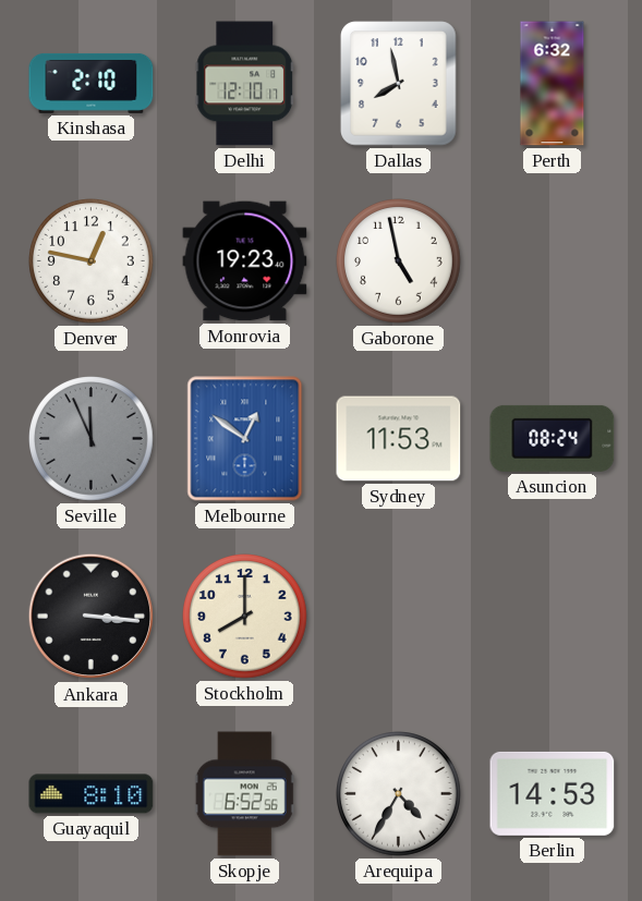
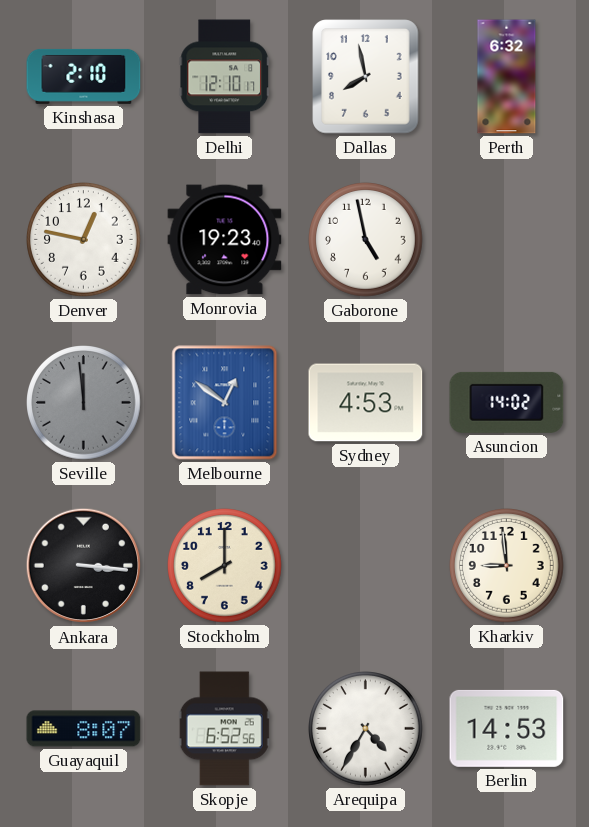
Seville: 11:56 -> 11:59
Sydney: 11:53 -> 4:53
Asuncion: 08:24 -> 14:02
Kharkiv: none -> 8:59
Guayaquil: 8:10 -> 8:07
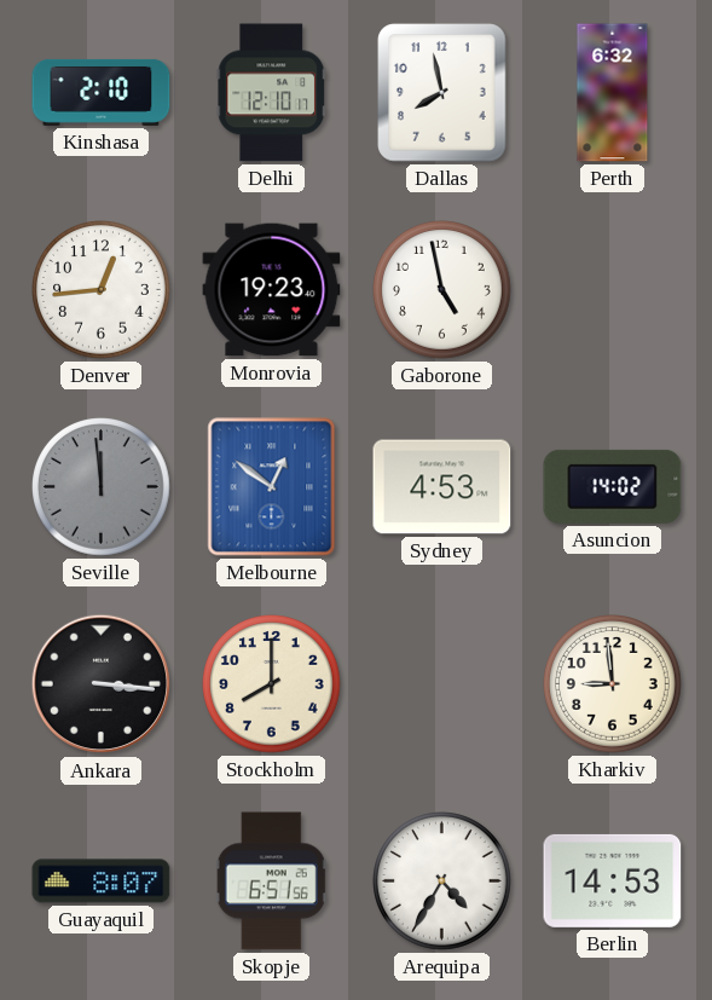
Denver: 12:47 -> 12:44
Skopje: 6:52 -> 6:51
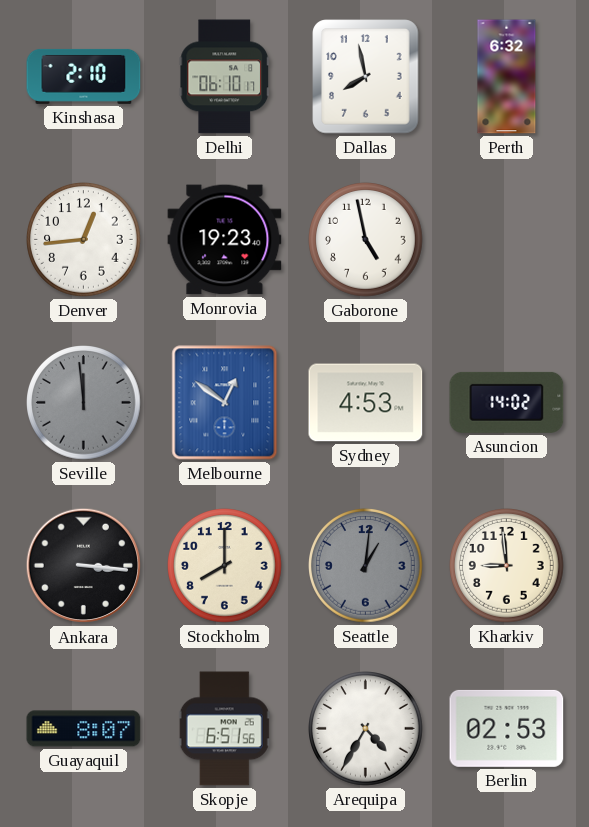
Delhi: 12:10 -> 06:10
Seattle: none -> 1:01
Berlin: 14:53 -> 02:53
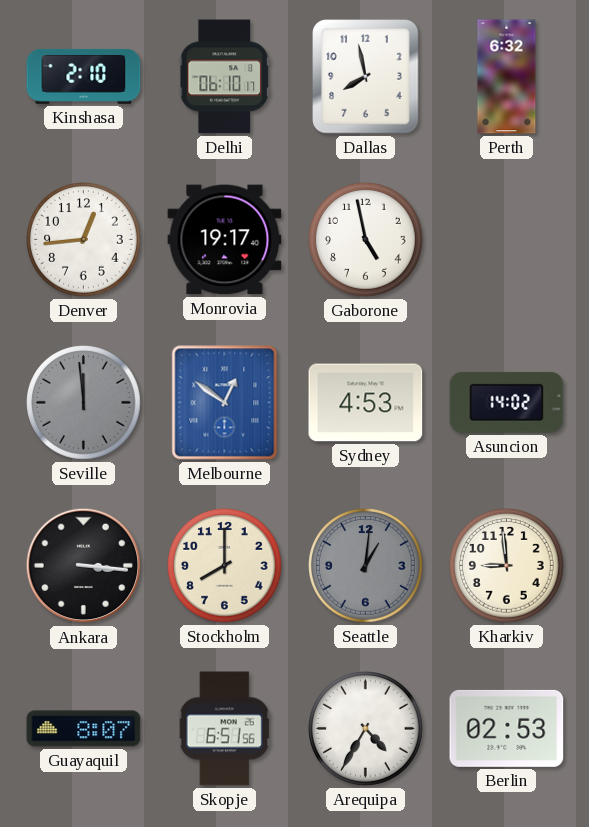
Monrovia: 19:23 -> 19:17
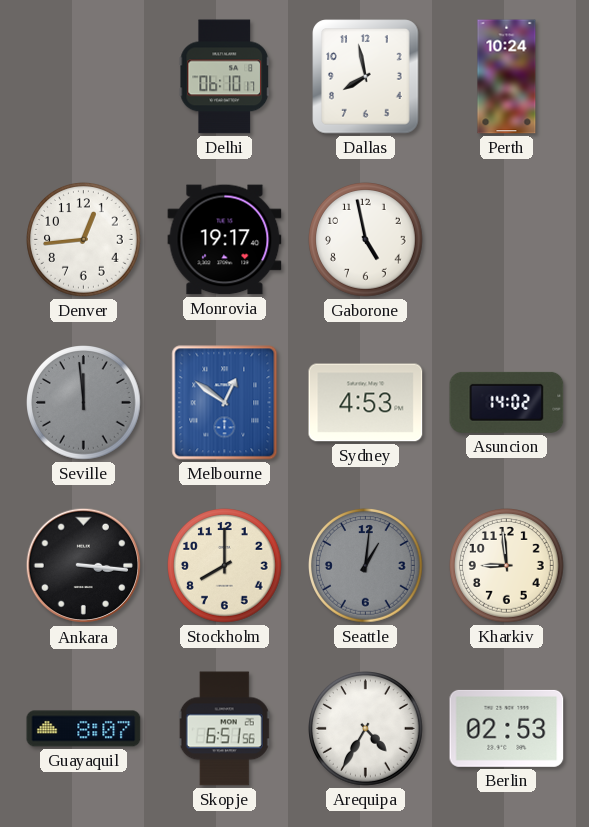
Kinshasa: 2:10 -> none
Perth: 6:32 -> 10:24
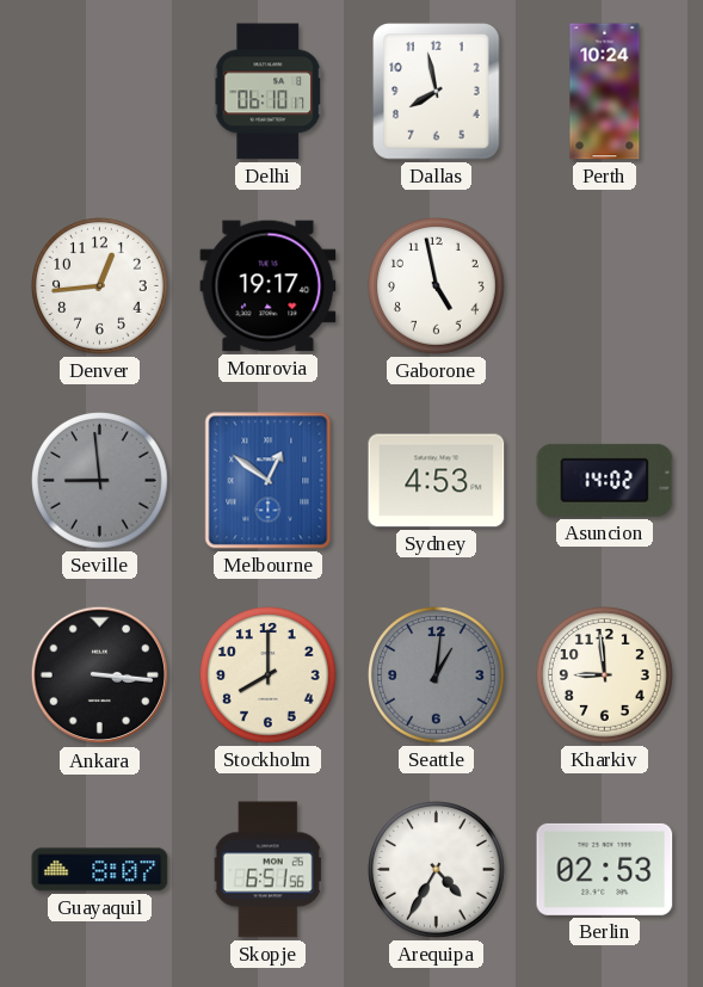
Seville: 11:59 -> 8:59
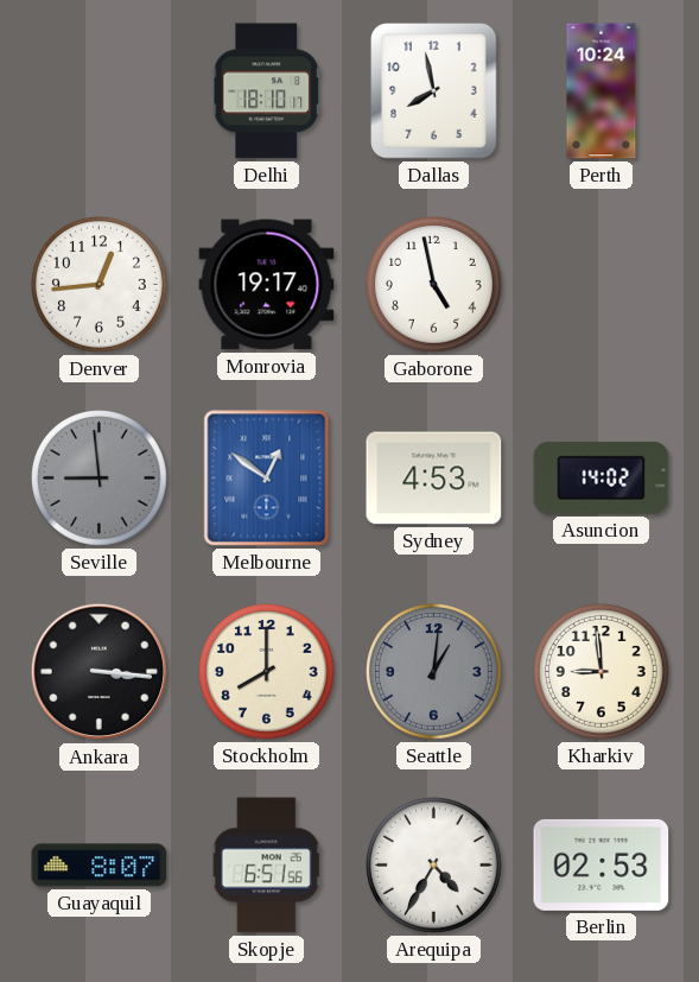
Delhi: 06:10 -> 18:10
